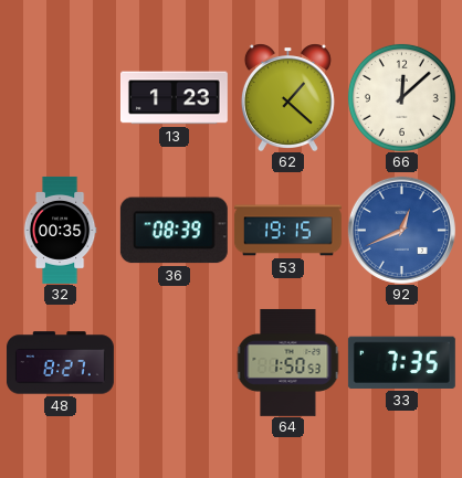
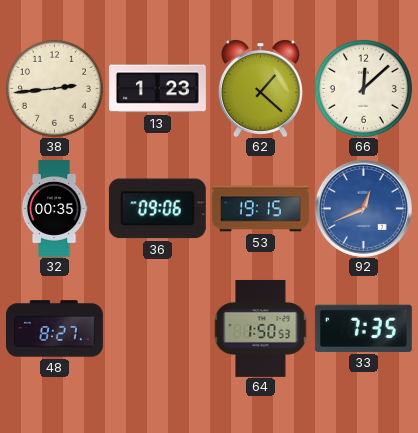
38: none -> 2:44
36: 08:39 -> 09:06
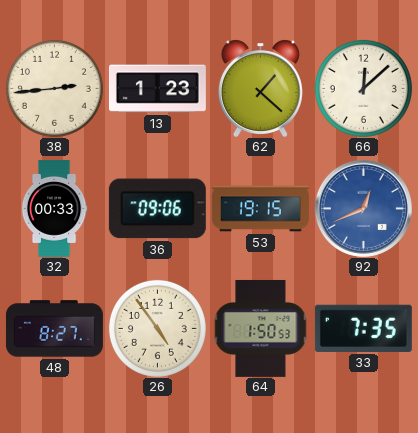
32: 00:35 -> 00:33
26: none -> 4:54
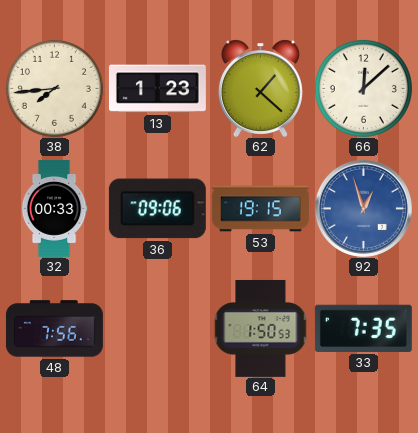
38: 2:44 -> 7:44
92: 12:41 -> 12:57
48: 8:27 -> 7:56
26: 4:54 -> none
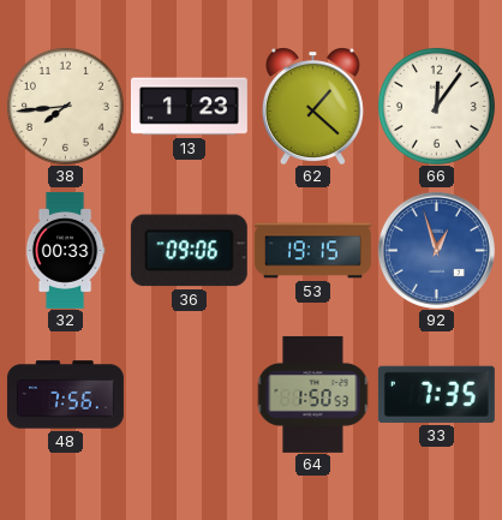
66: 12:08 -> 12:06
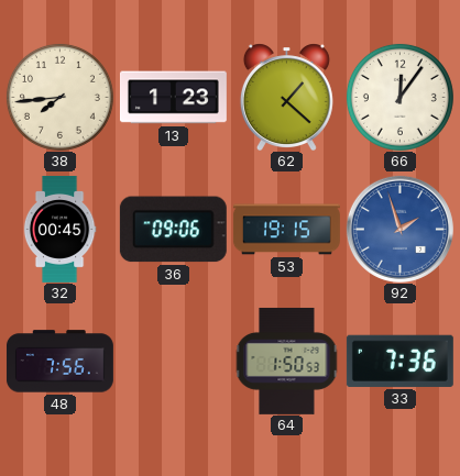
32: 00:33 -> 00:45
92: 12:57 -> 1:57
33: 7:35 -> 7:36
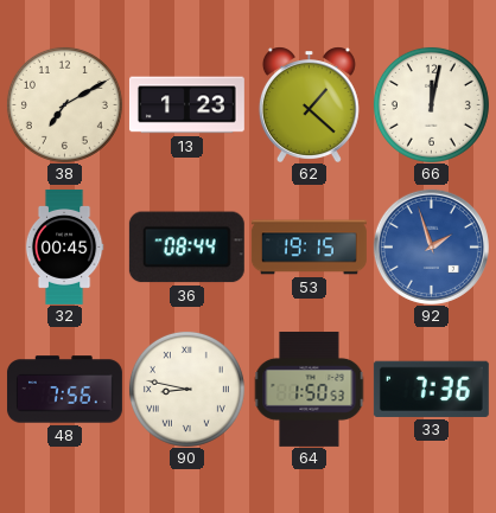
38: 7:44 -> 7:10
66: 12:06 -> 12:02
36: 09:06 -> 08:44
90: none -> 8:47
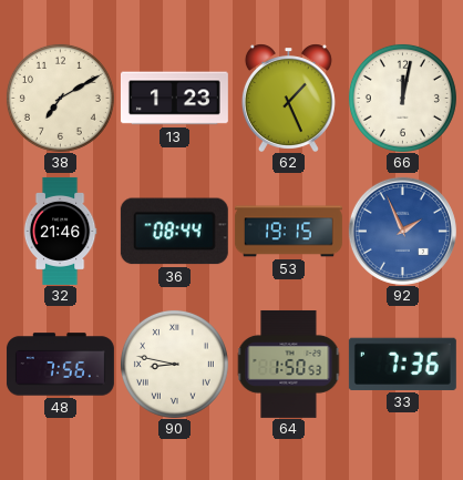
62: 1:22 -> 1:26
32: 00:45 -> 21:46
92: 1:57 -> 1:56
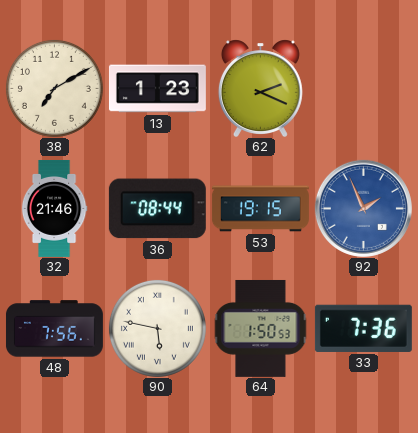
62: 1:26 -> 2:19
66: 12:02 -> none
90: 8:47 -> 5:47
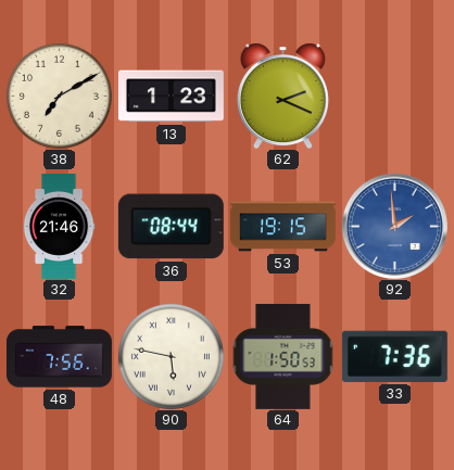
92: 1:56 -> 1:59
